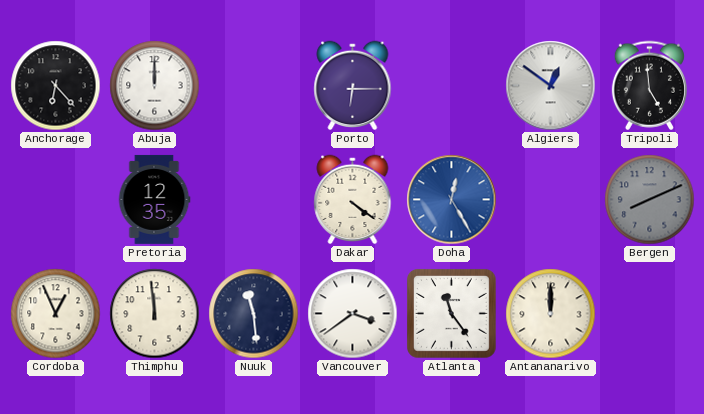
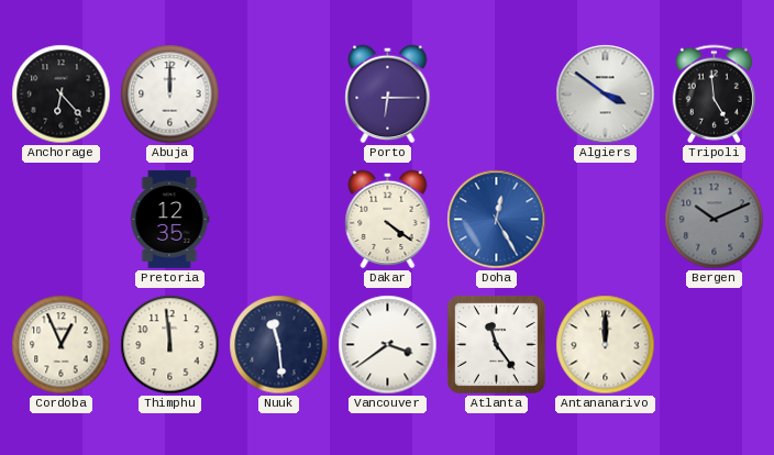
Algiers: 12:51 -> 3:51
Bergen: 8:11 -> 10:11
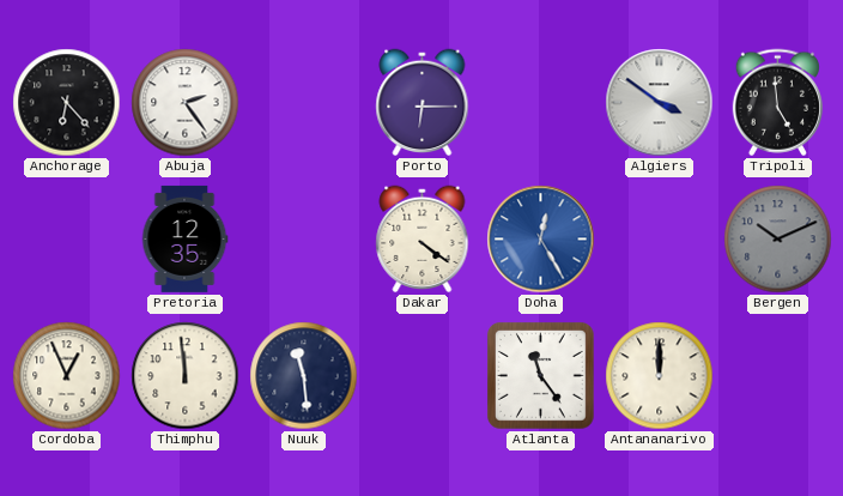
Abuja: 12:00 -> 2:24
Vancouver: 3:39 -> none
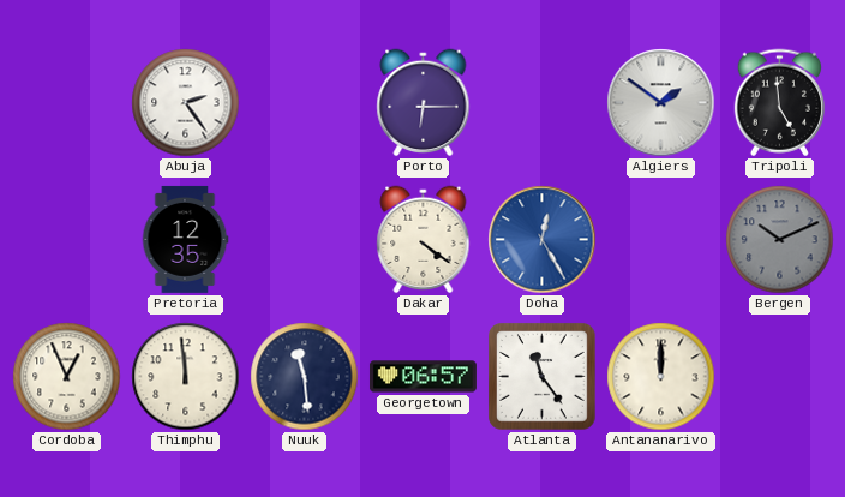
Anchorage: 6:23 -> none
Algiers: 3:51 -> 1:51
Georgetown: none -> 06:57
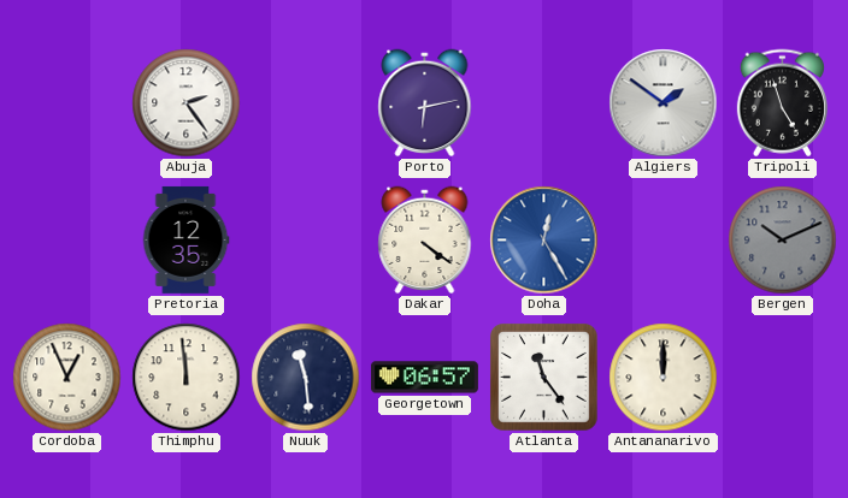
Porto: 6:15 -> 6:13
Tripoli: 4:59 -> 4:57
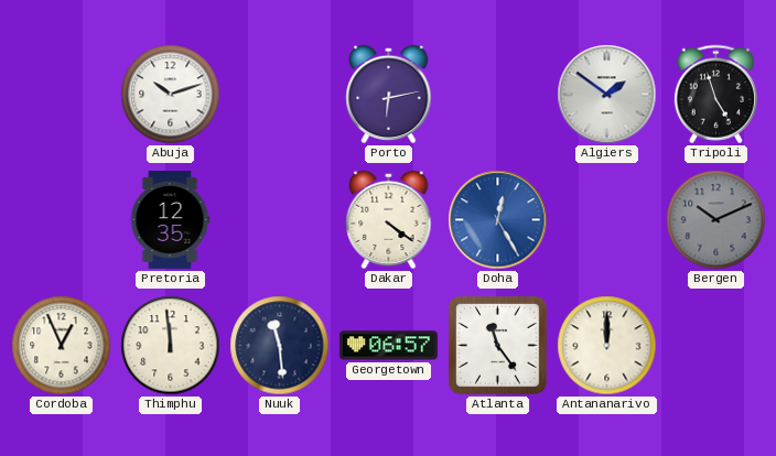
Abuja: 2:24 -> 10:12
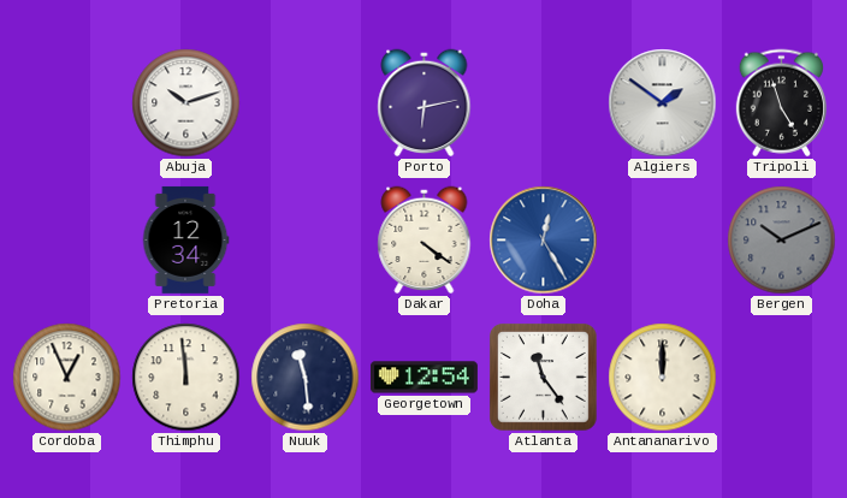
Pretoria: 12:35 -> 12:34
Georgetown: 06:57 -> 12:54
